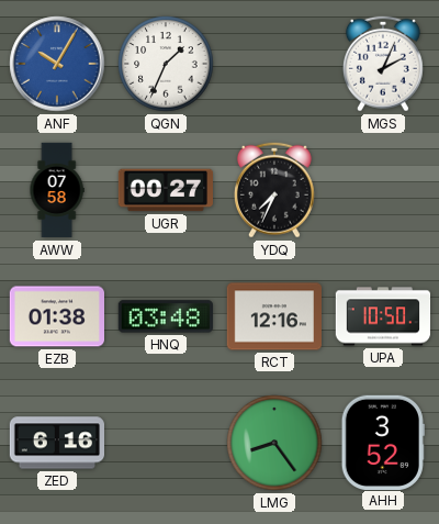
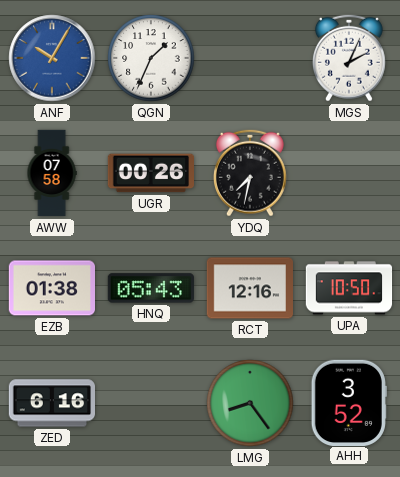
UGR: 00:27 -> 00:26
YDQ: 7:34 -> 7:32
HNQ: 03:48 -> 05:43
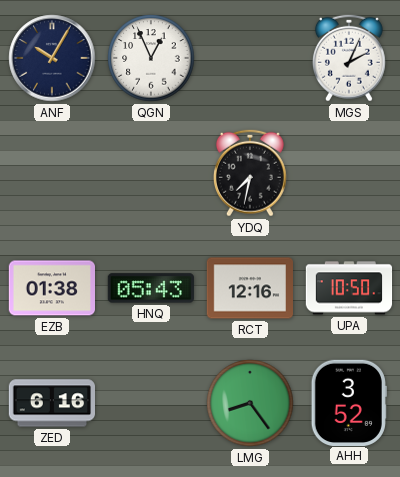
ANF dial: blue -> navy
QGN: 1:34 -> 12:56
AWW: 07:58 -> none
UGR: 00:26 -> none
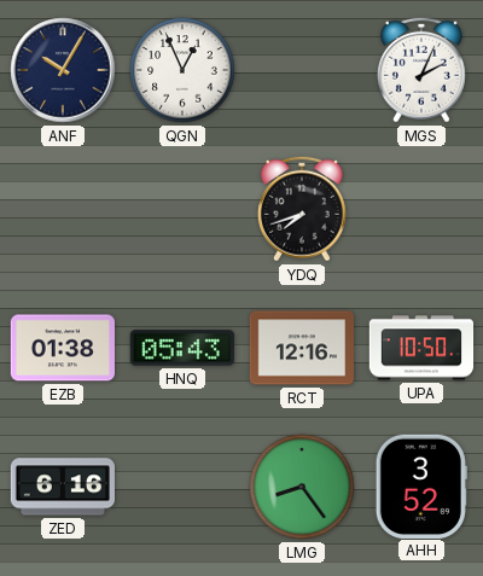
YDQ: 7:32 -> 7:42
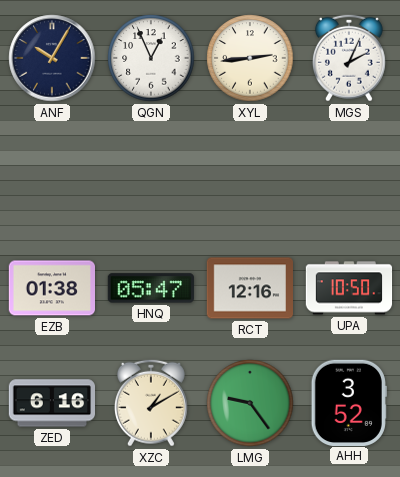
XYL: none -> 2:44
YDQ: 7:42 -> none
HNQ: 05:43 -> 05:47
XZC: none -> 1:10
LMG: 8:24 -> 9:24
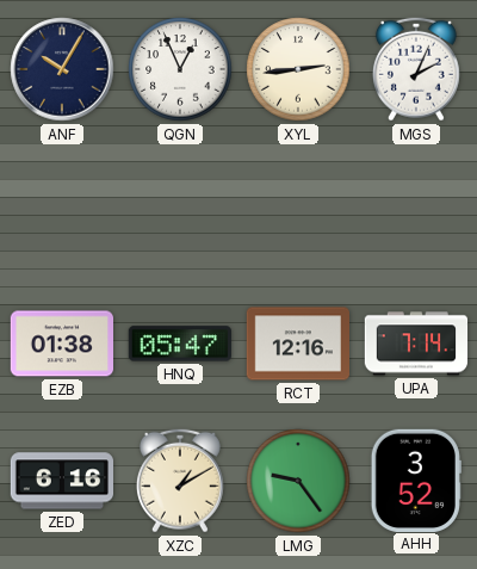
UPA: 10:50 -> 7:14
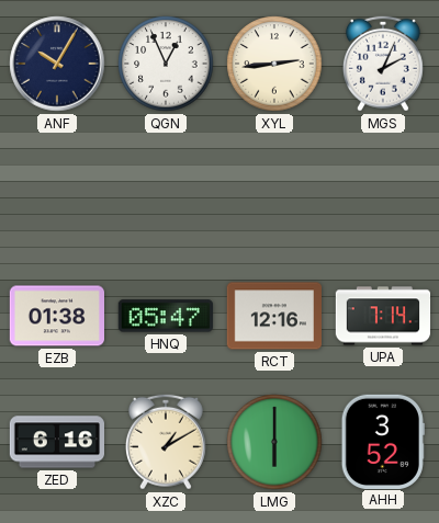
LMG: 9:24 -> 6:00
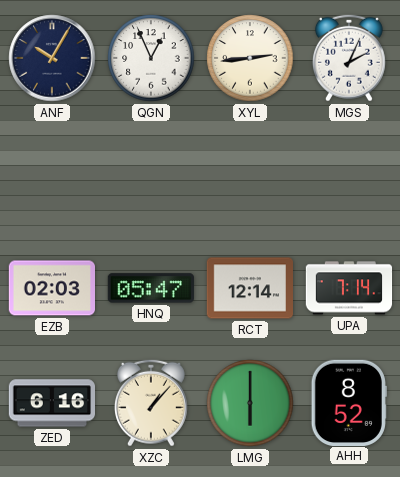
EZB: 01:38 -> 02:03
RCT: 12:16 -> 12:14
XZC: 1:10 -> 1:07
AHH: 3:52 -> 8:52
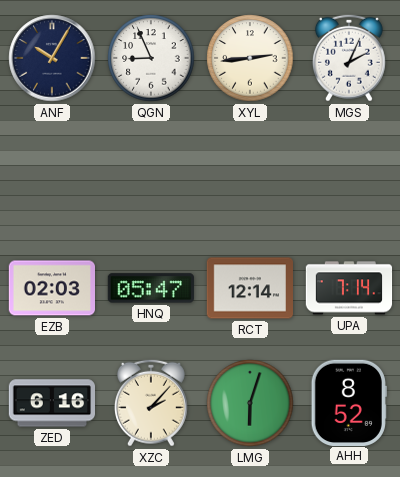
QGN: 12:56 -> 8:56
XZC: 1:07 -> 2:07
LMG: 6:00 -> 6:03
